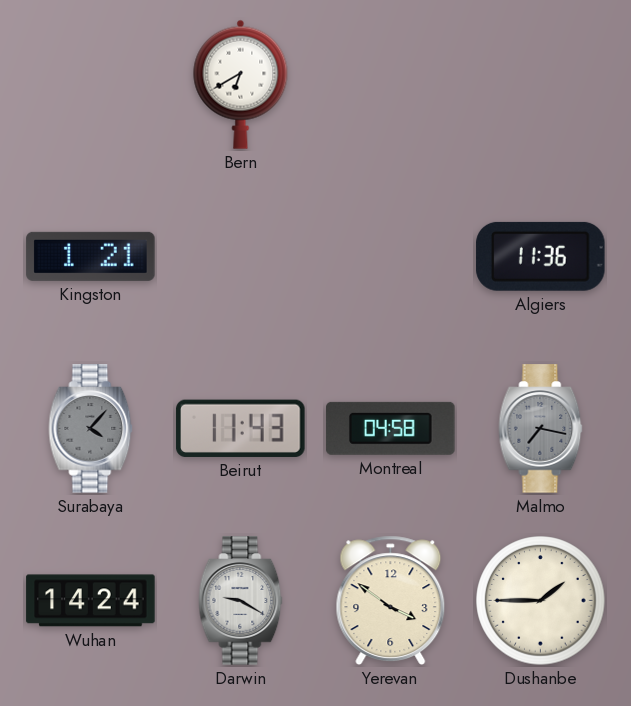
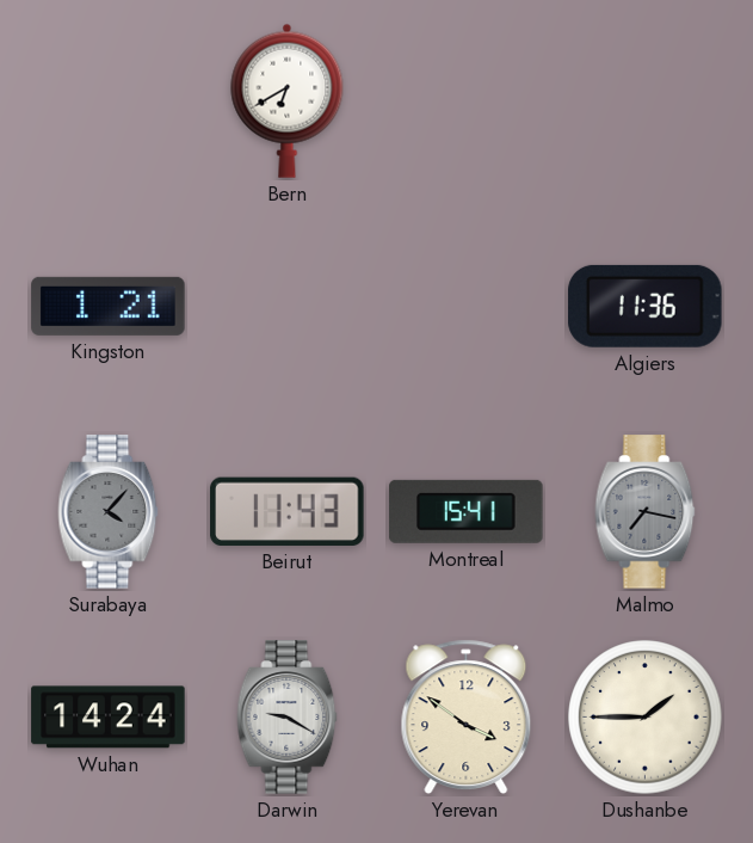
Montreal: 04:58 -> 15:41
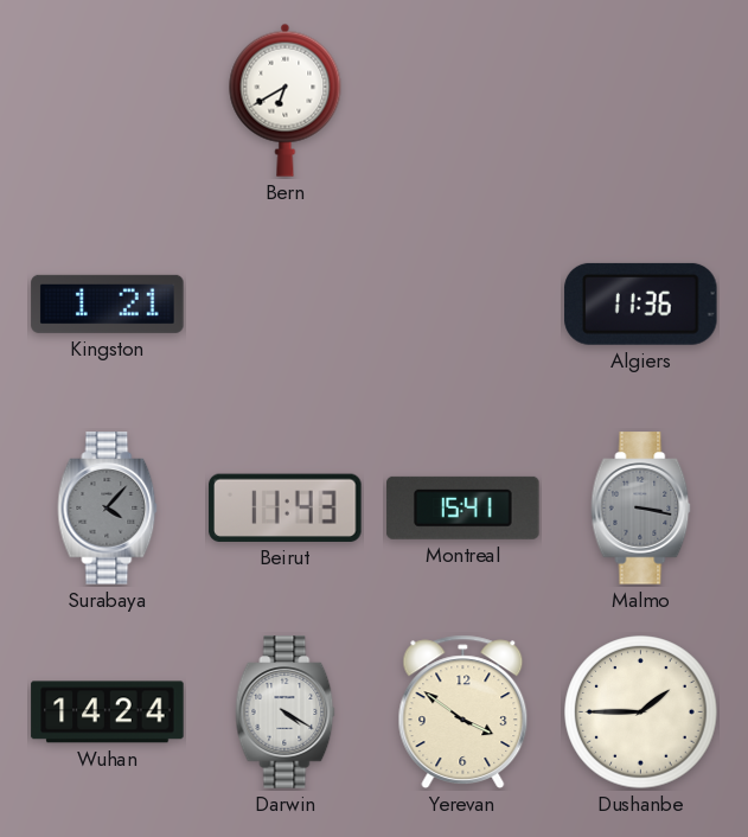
Malmo: 7:17 -> 3:17
Darwin: 9:20 -> 4:20
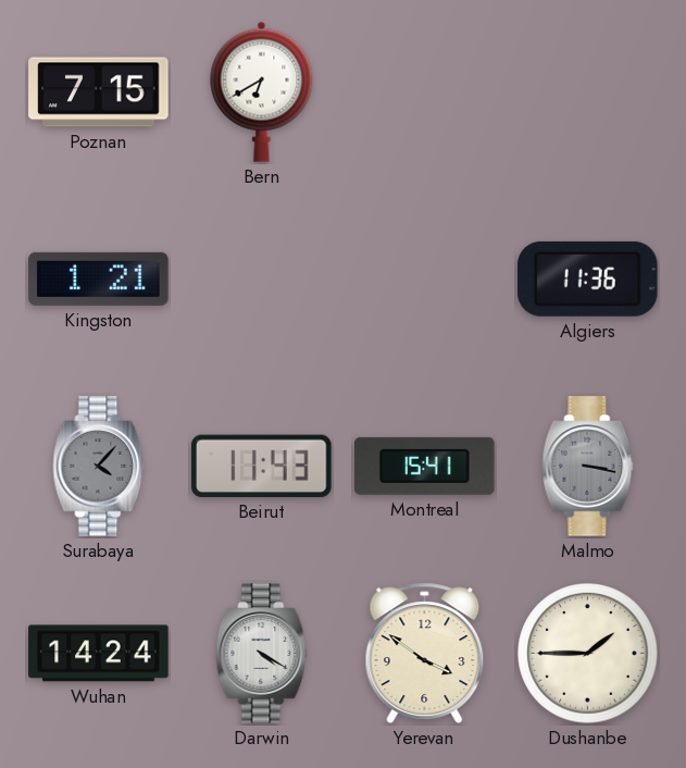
Poznan: none -> 7:15
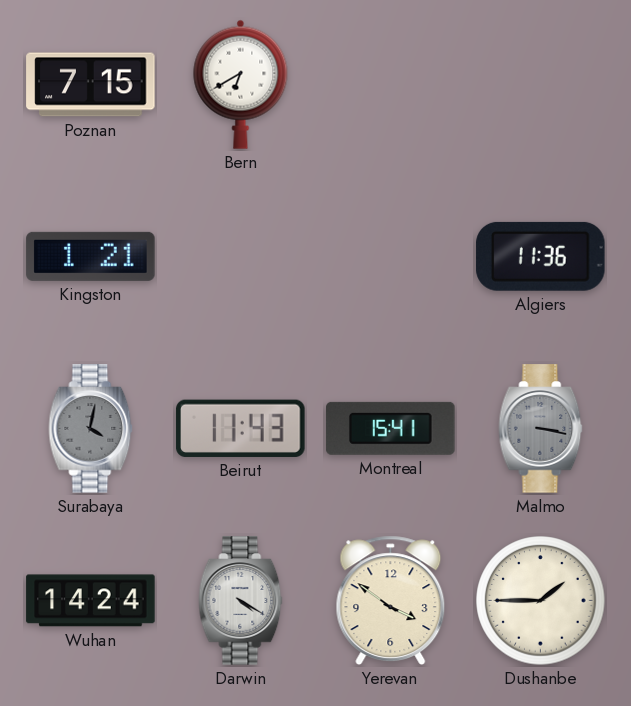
Surabaya: 4:07 -> 4:02
